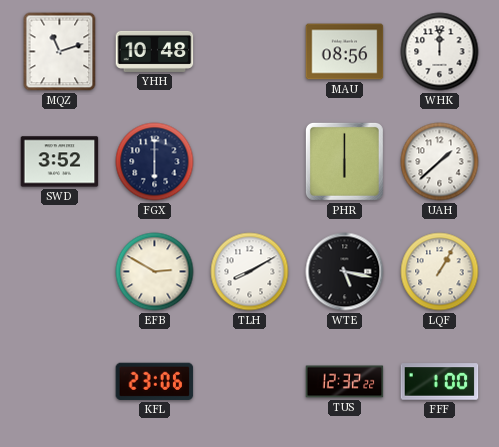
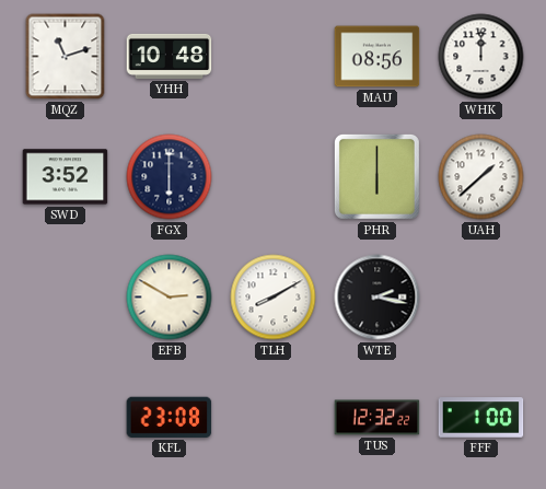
WTE: 5:17 -> 2:17
LQF: 1:05 -> none
KFL: 23:06 -> 23:08
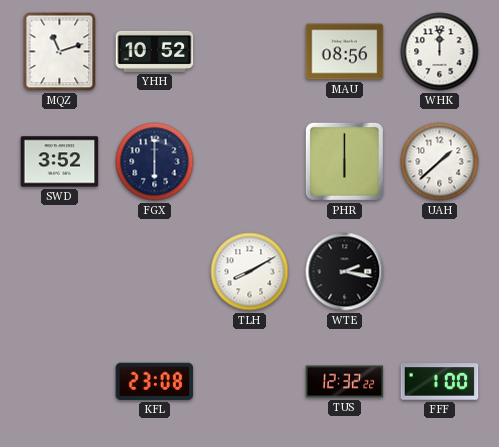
YHH: 10:48 -> 10:52
EFB: 2:50 -> none
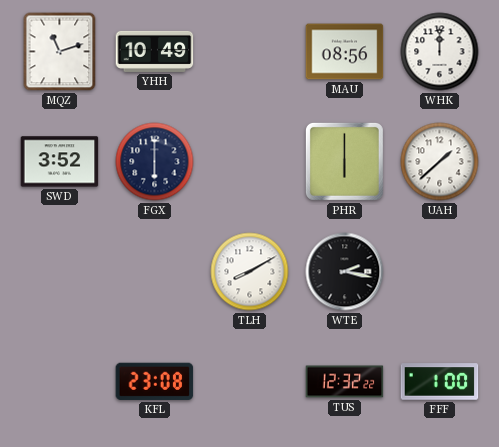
YHH: 10:52 -> 10:49
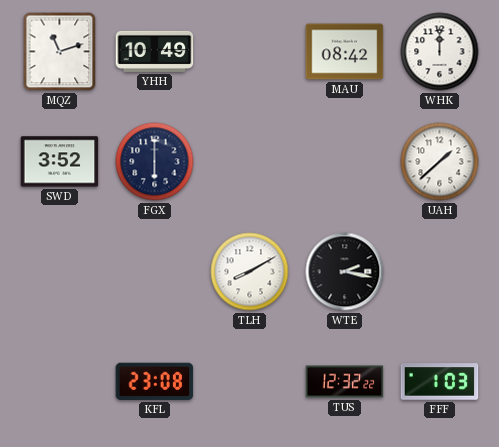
MAU: 08:56 -> 08:42
PHR: 6:00 -> none
FFF: 1:00 -> 1:03
